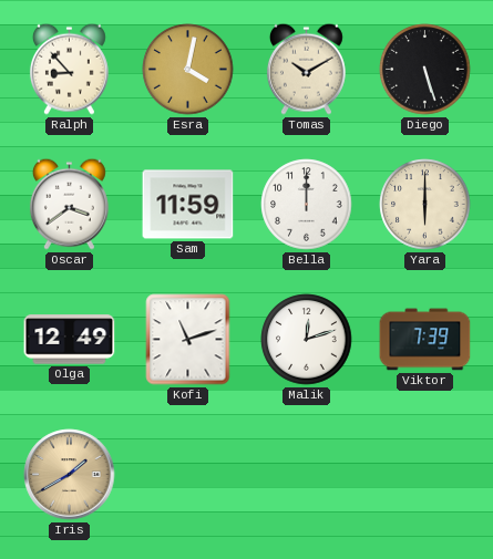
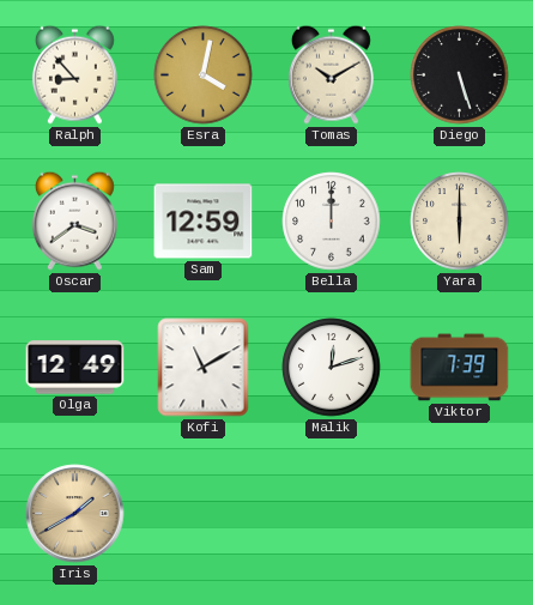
Sam: 11:59 -> 12:59
Kofi: 11:12 -> 11:10
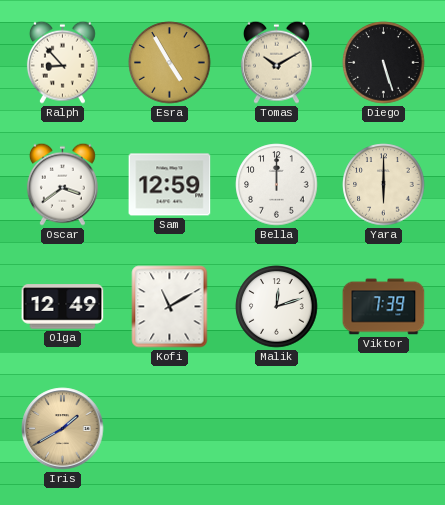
Esra: 4:02 -> 4:55
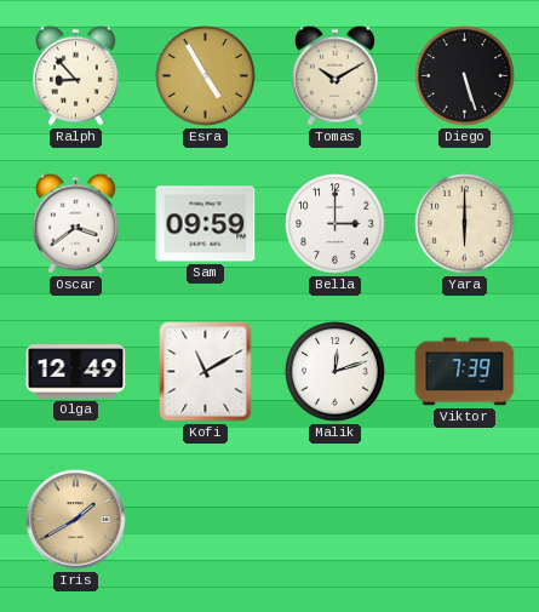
Sam: 12:59 -> 09:59
Bella: 12:00 -> 3:00
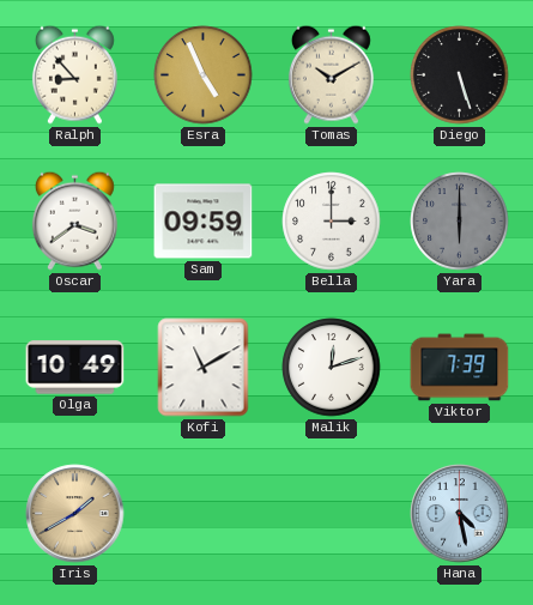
Esra: 4:55 -> 4:56
Yara dial: cream -> grey
Olga: 12:49 -> 10:49
Hana: none -> 4:28
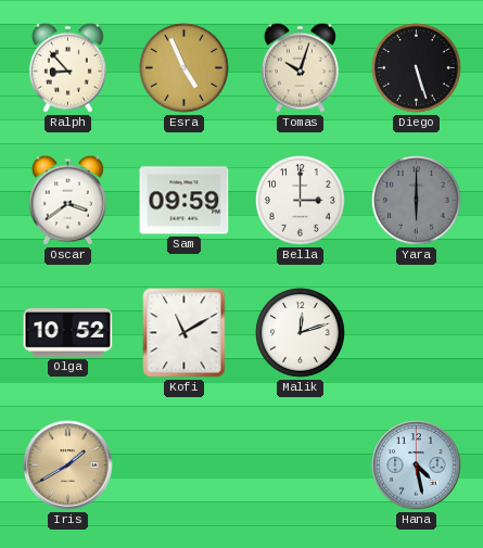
Tomas: 10:10 -> 10:03
Olga: 10:49 -> 10:52
Viktor: 7:39 -> none
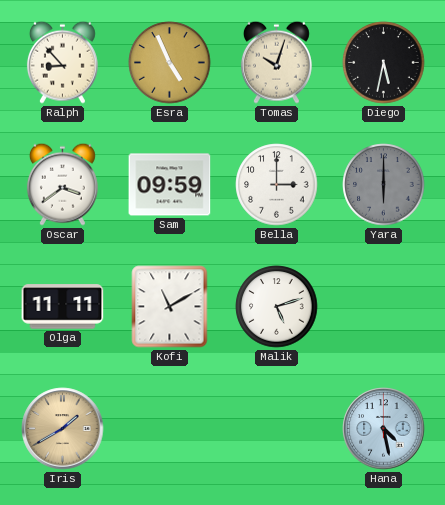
Diego: 5:27 -> 5:32
Olga: 10:52 -> 11:11
Malik: 12:12 -> 5:12
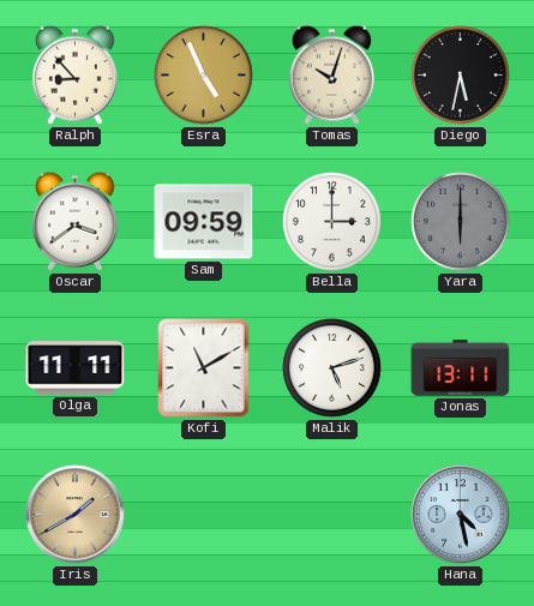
Jonas: none -> 13:11
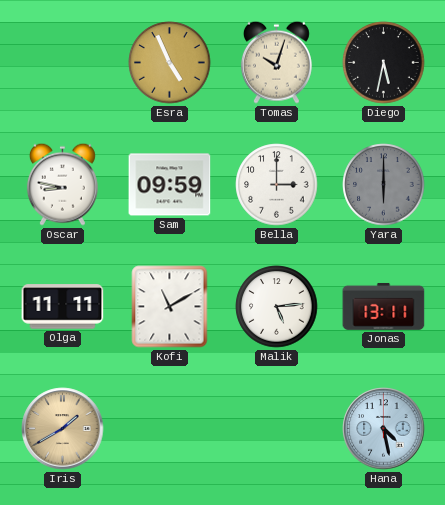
Ralph: 8:53 -> none
Oscar: 3:39 -> 8:47
Malik: 5:12 -> 5:14
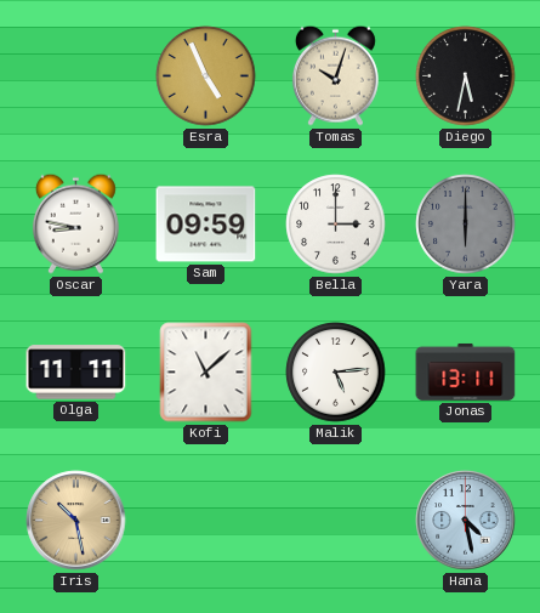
Kofi: 11:10 -> 11:08
Iris: 1:40 -> 10:28
